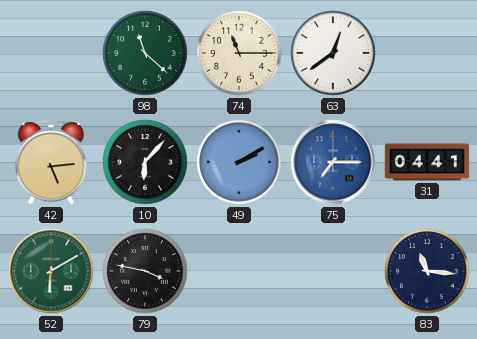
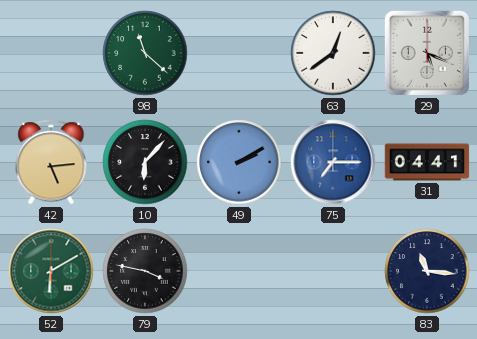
74: 11:15 -> none
29: none -> 5:19
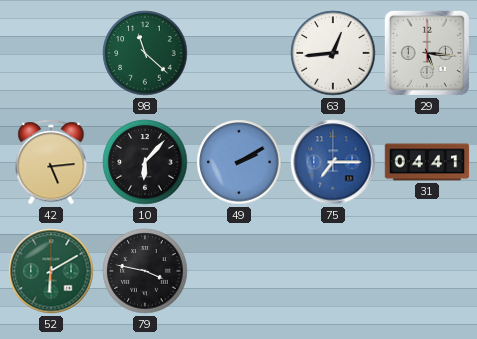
63: 12:39 -> 12:44
29: 5:19 -> 5:16
83: 11:16 -> none
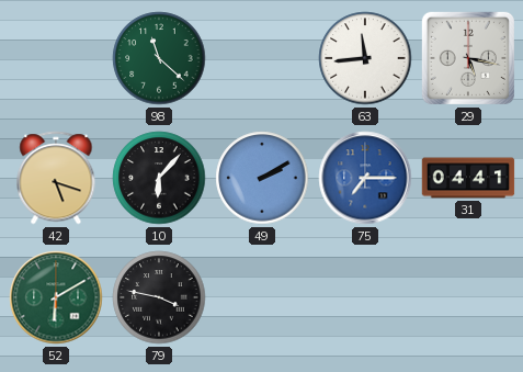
63: 12:44 -> 11:44
29: 5:16 -> 5:17
42: 5:14 -> 5:18
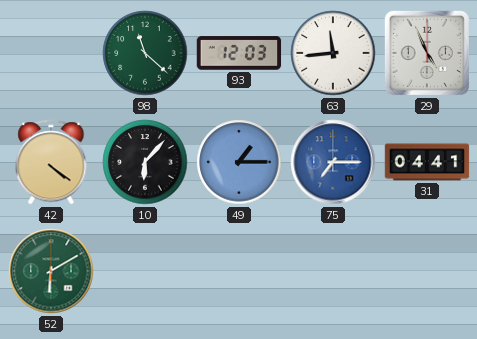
93: none -> 12:03
29: 5:17 -> 4:56
42: 5:18 -> 4:21
49: 2:10 -> 1:15
79: 3:47 -> none
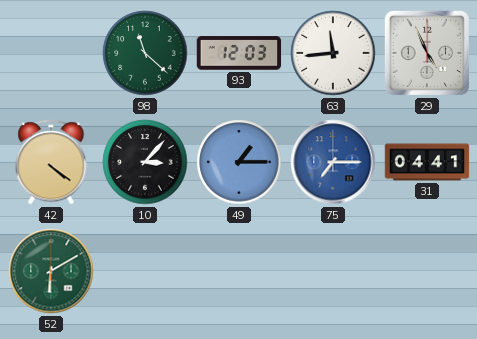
10: 6:07 -> 3:07
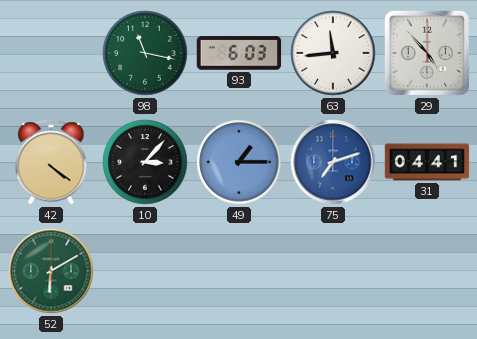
98: 11:22 -> 11:17
93: 12:03 -> 6:03
29: 4:56 -> 4:53
75: 7:15 -> 7:12
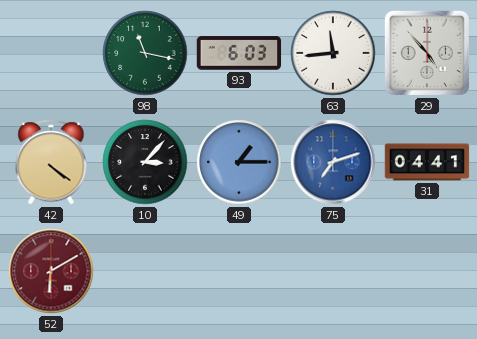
52 dial: green -> burgundy
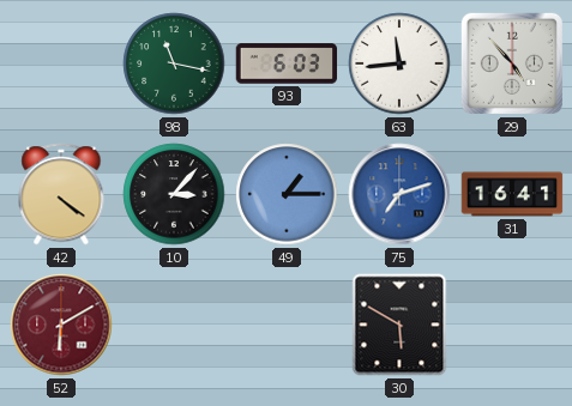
31: 04:41 -> 16:41
30: none -> 5:50
